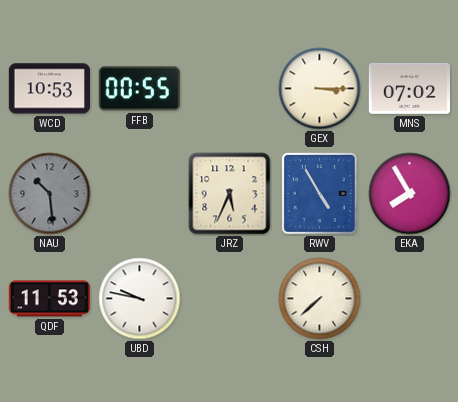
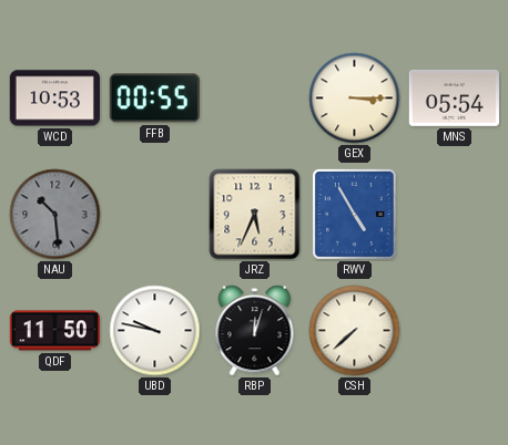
MNS: 07:02 -> 05:54
EKA: 7:55 -> none
QDF: 11:53 -> 11:50
RBP: none -> 12:03
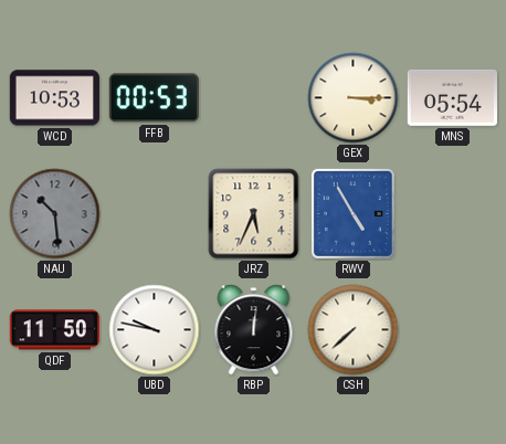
FFB: 00:55 -> 00:53
RBP: 12:03 -> 12:01
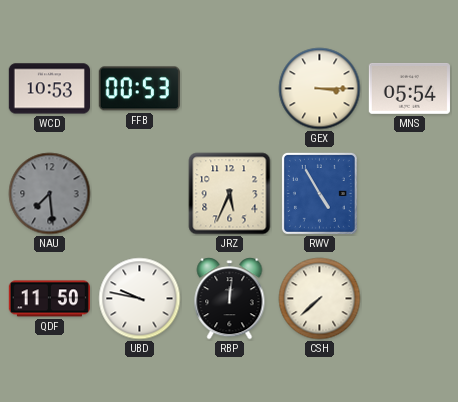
NAU: 10:29 -> 7:29
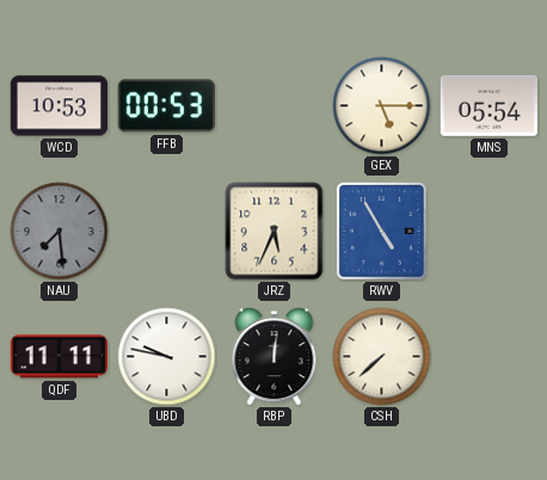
GEX: 3:15 -> 5:15
QDF: 11:50 -> 11:11
